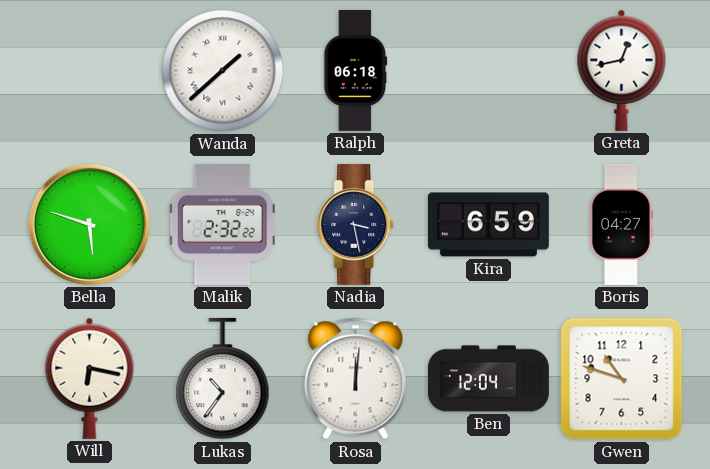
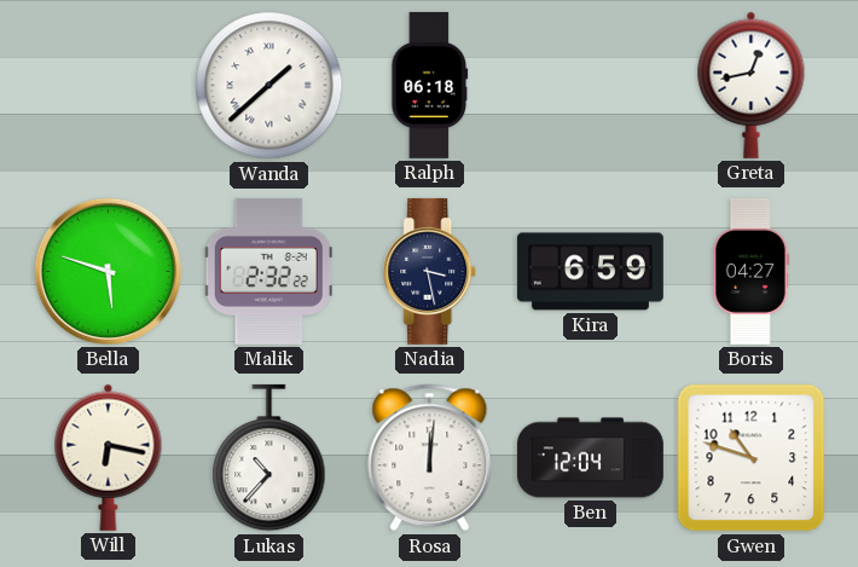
Lukas: 10:36 -> 10:37
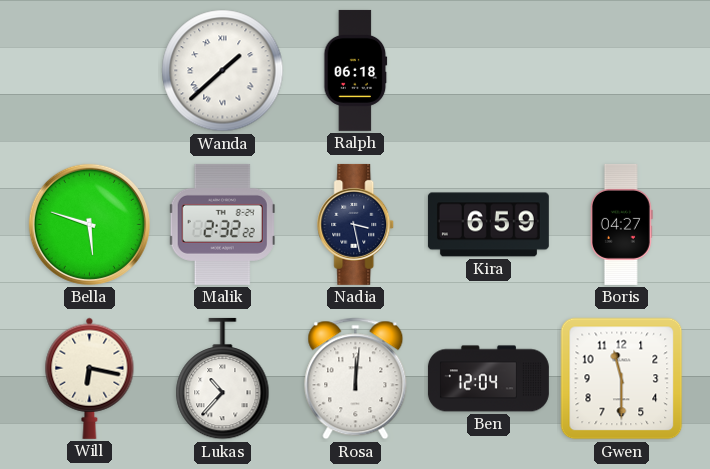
Greta: 12:43 -> none
Gwen: 10:48 -> 11:30
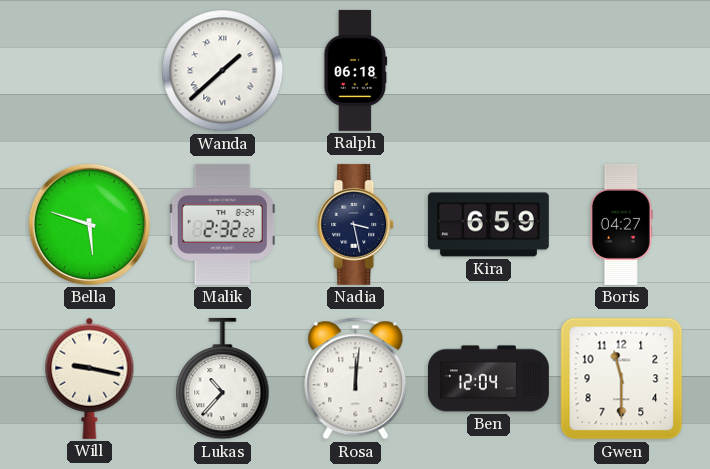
Will: 6:17 -> 9:17
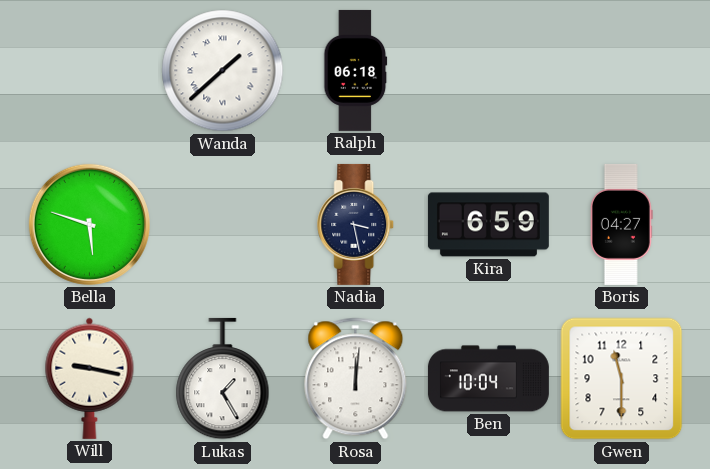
Malik: 2:32 -> none
Lukas: 10:37 -> 1:25
Ben: 12:04 -> 10:04
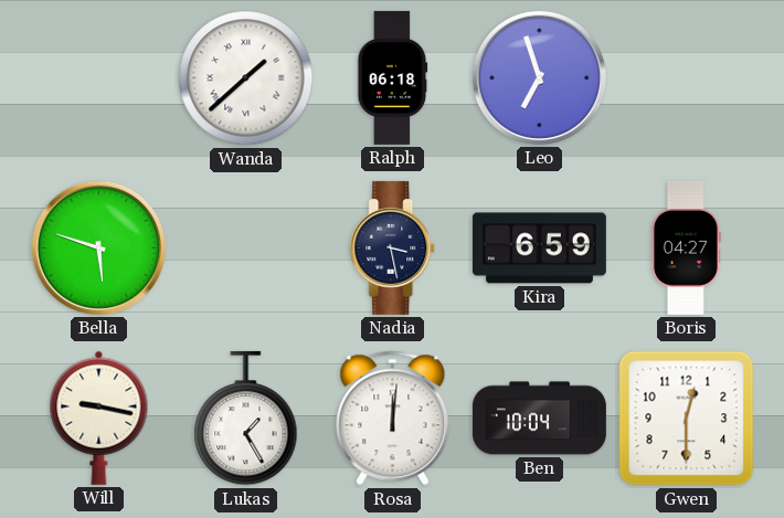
Leo: none -> 6:57
Gwen: 11:30 -> 12:30
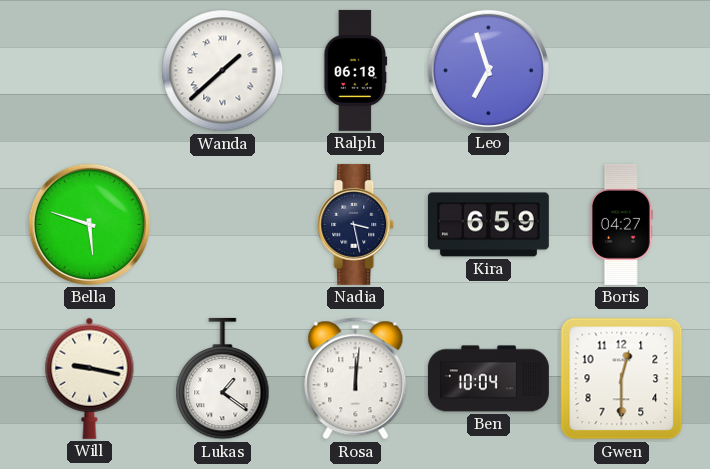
Lukas: 1:25 -> 1:21
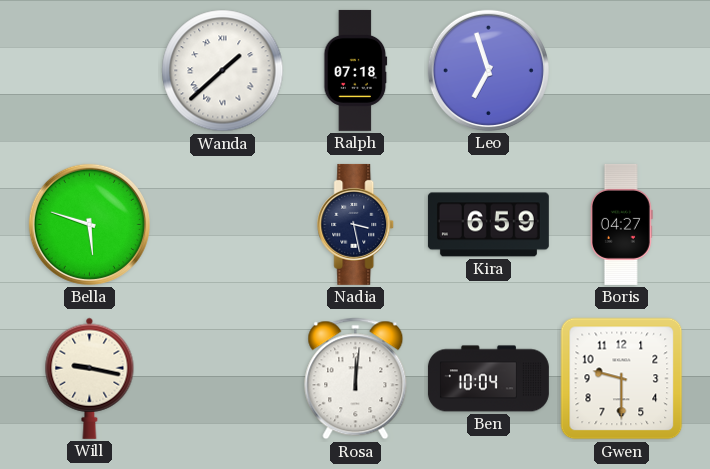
Ralph: 06:18 -> 07:18
Lukas: 1:21 -> none
Gwen: 12:30 -> 9:30
